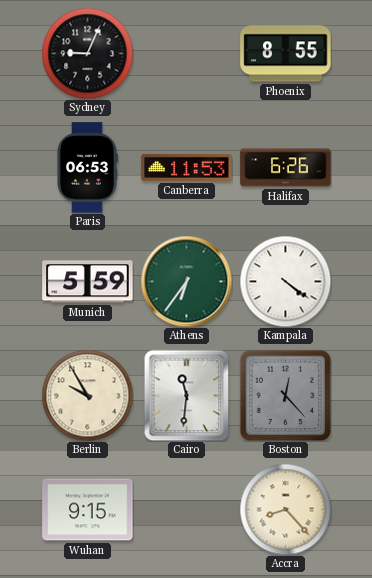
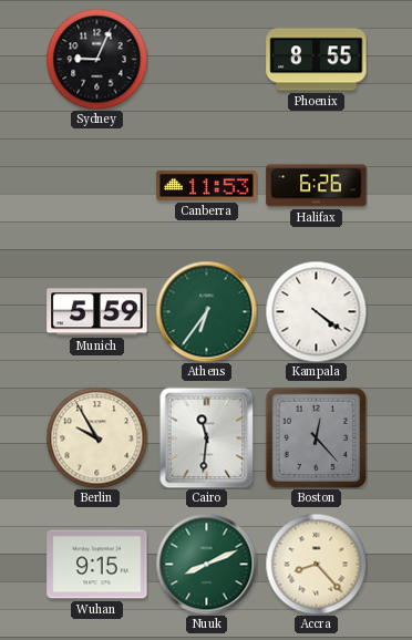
Paris: 06:53 -> none
Nuuk: none -> 8:11
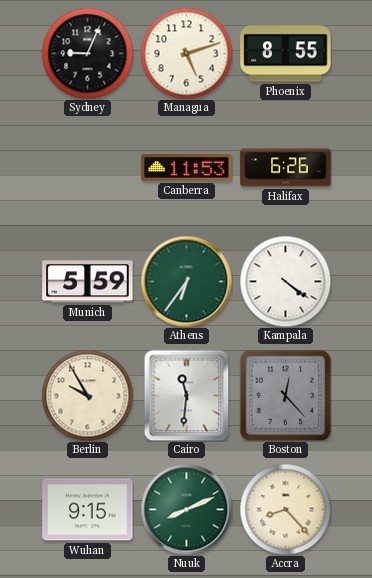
Managua: none -> 5:12
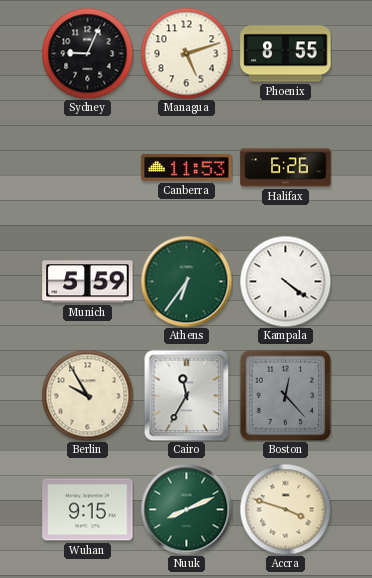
Cairo: 11:31 -> 11:35
Accra: 8:23 -> 3:48
